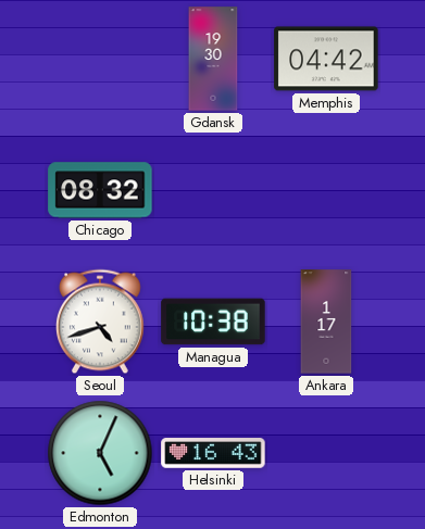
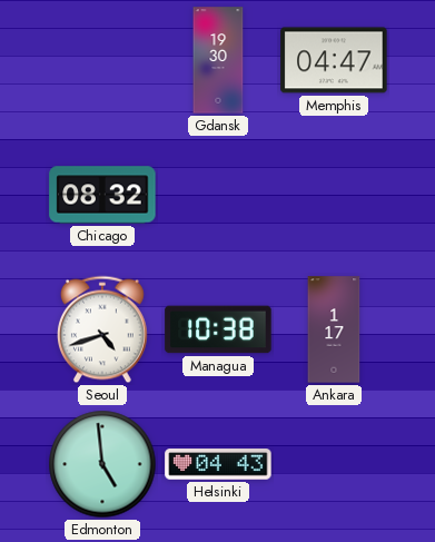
Memphis: 04:42 -> 04:47
Edmonton: 5:04 -> 4:59
Helsinki: 16:43 -> 04:43
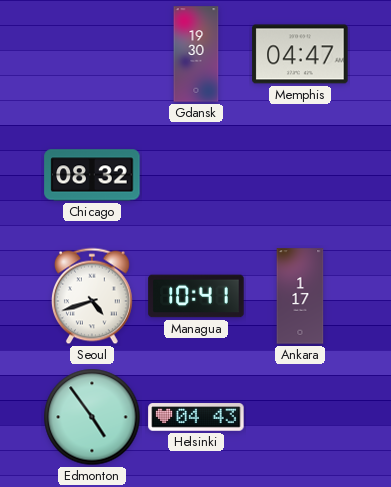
Managua: 10:38 -> 10:41
Edmonton: 4:59 -> 4:54
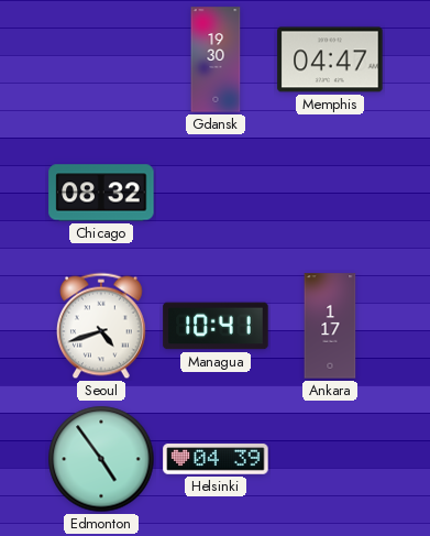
Helsinki: 04:43 -> 04:39
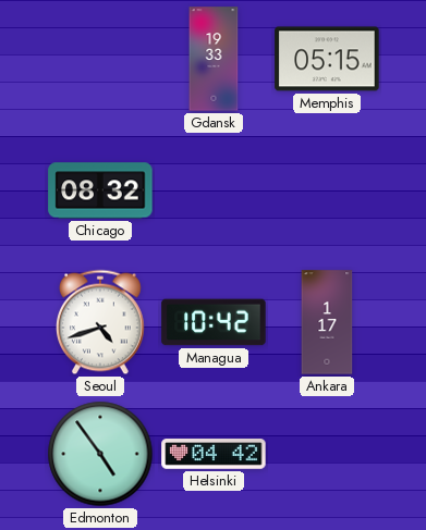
Gdansk: 19:30 -> 19:33
Memphis: 04:47 -> 05:15
Managua: 10:41 -> 10:42
Helsinki: 04:39 -> 04:42
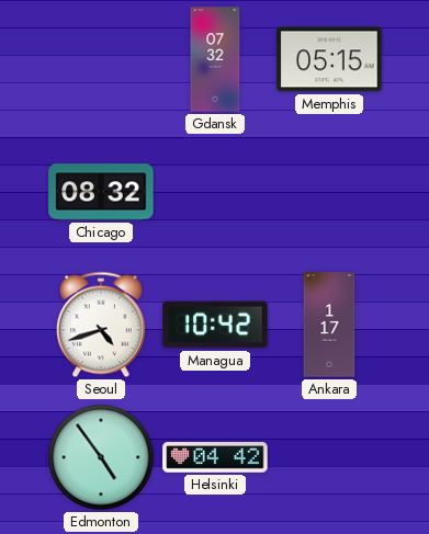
Gdansk: 19:33 -> 07:32
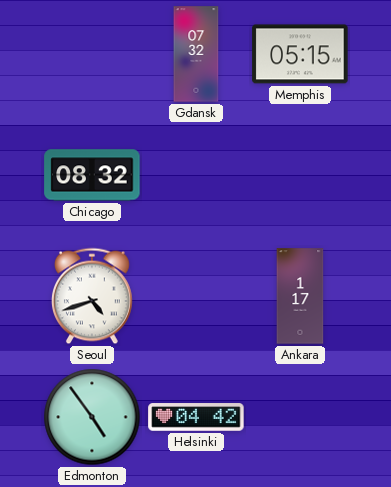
Managua: 10:42 -> none
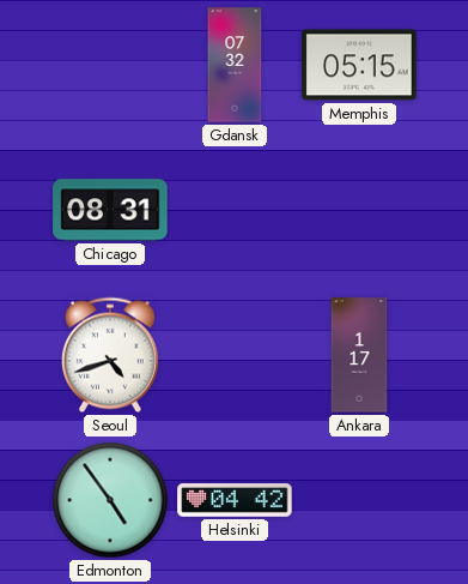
Chicago: 08:32 -> 08:31
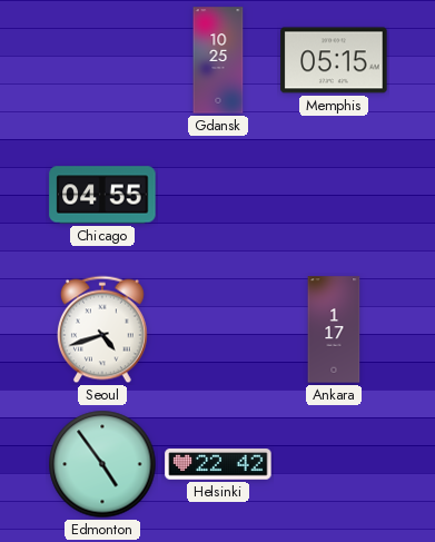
Gdansk: 07:32 -> 10:25
Chicago: 08:31 -> 04:55
Helsinki: 04:42 -> 22:42
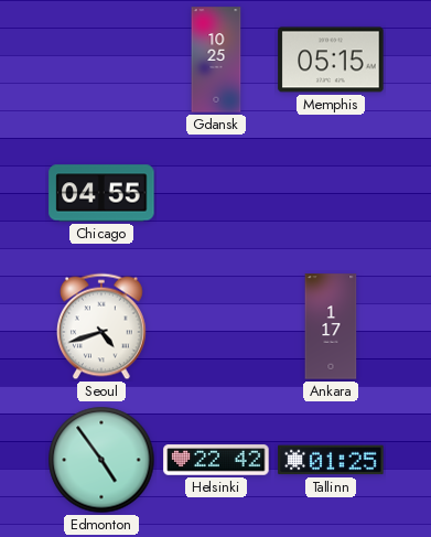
Tallinn: none -> 01:25
